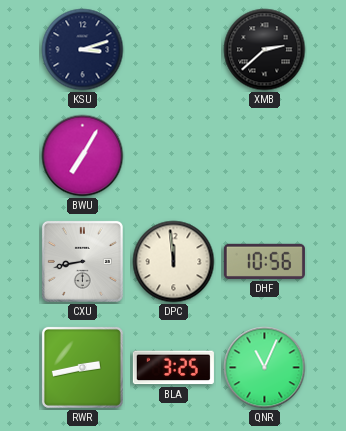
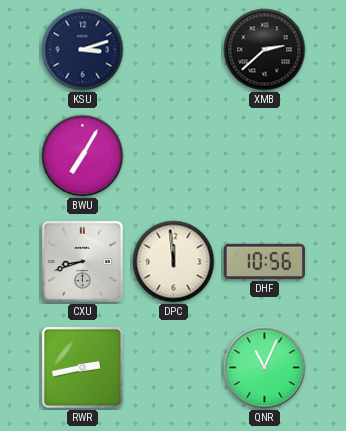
CXU: 8:43 -> 8:42
BLA: 3:25 -> none
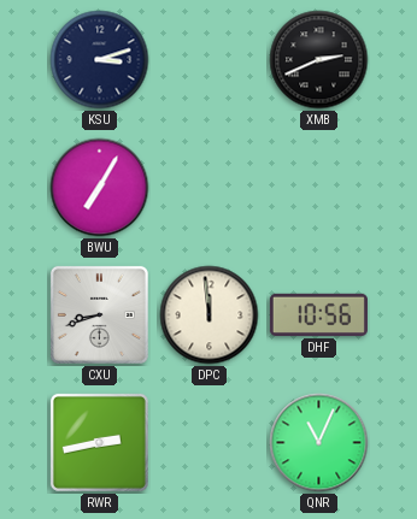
XMB: 2:38 -> 2:41
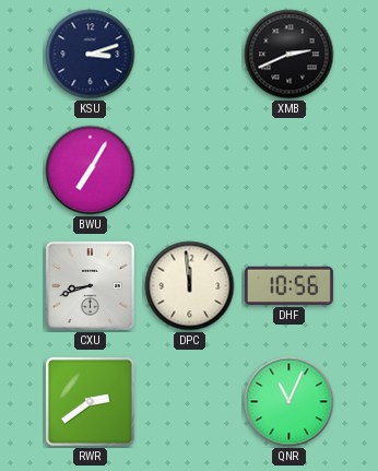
RWR: 2:43 -> 2:39
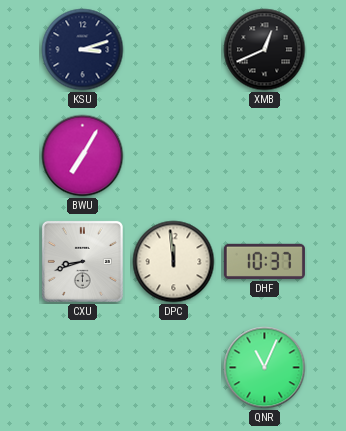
XMB: 2:41 -> 12:41
DHF: 10:56 -> 10:37
RWR: 2:39 -> none
